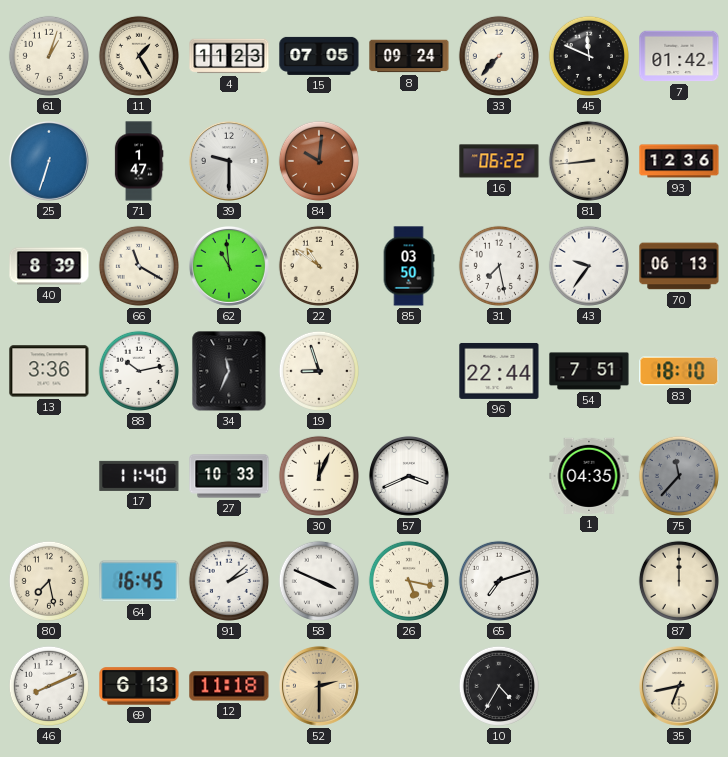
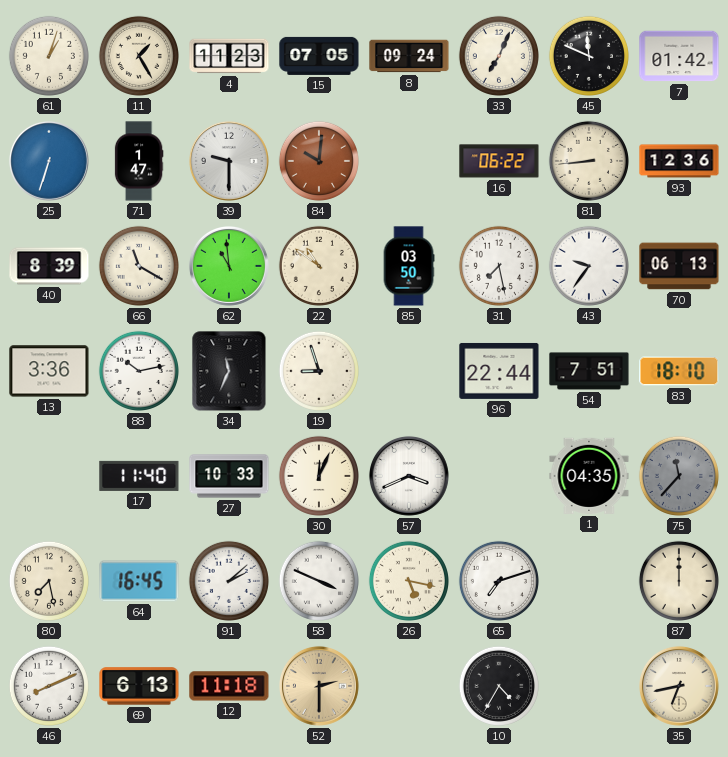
33: 7:37 -> 7:04
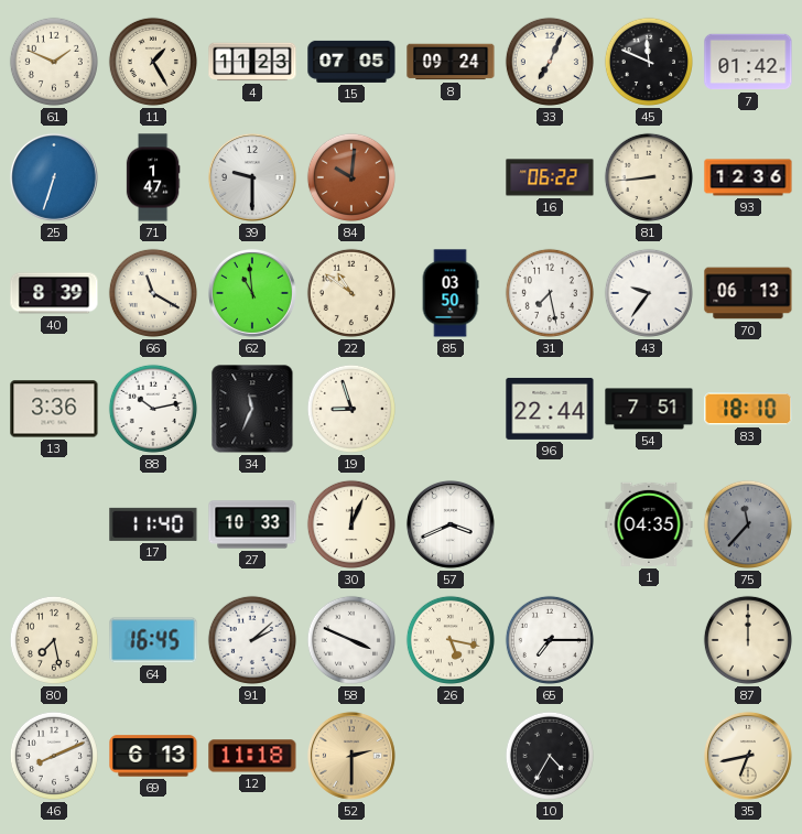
61: 1:03 -> 1:49
65: 7:12 -> 7:15
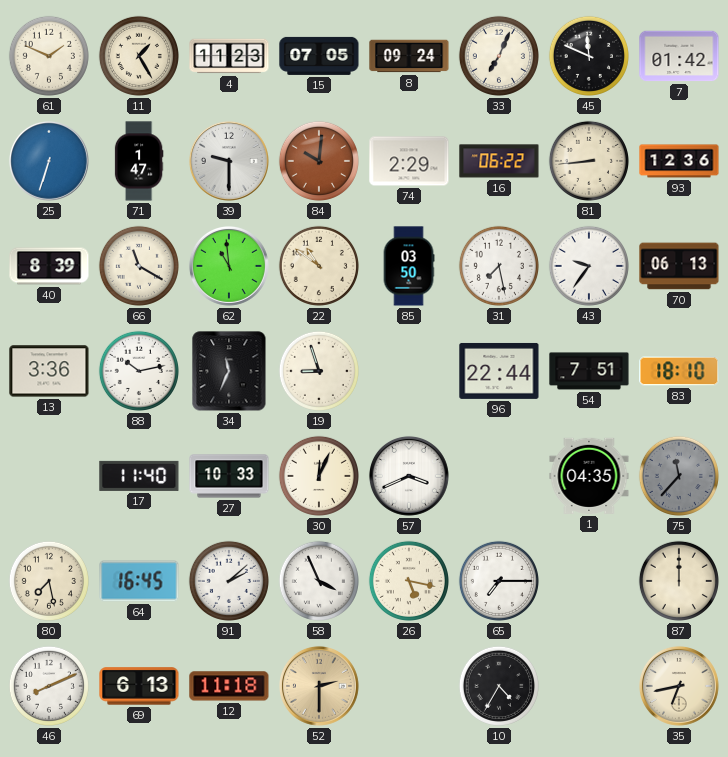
74: none -> 2:29
58: 3:49 -> 3:56
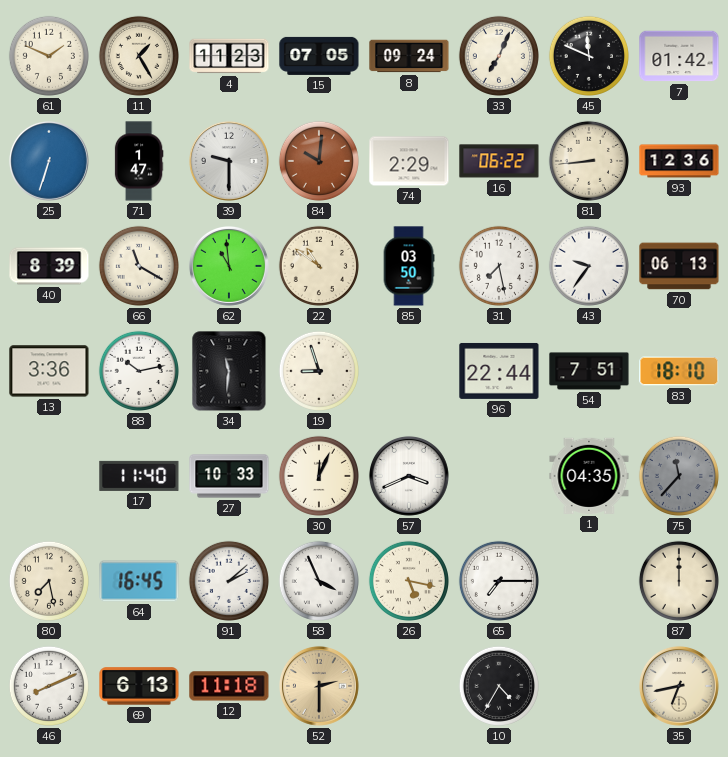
34: 11:34 -> 11:31
